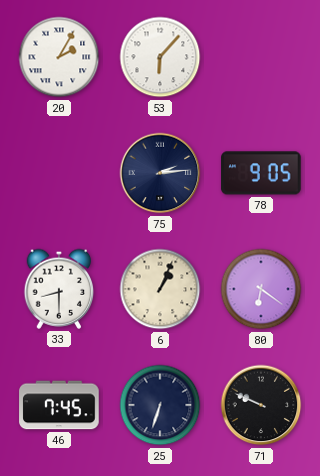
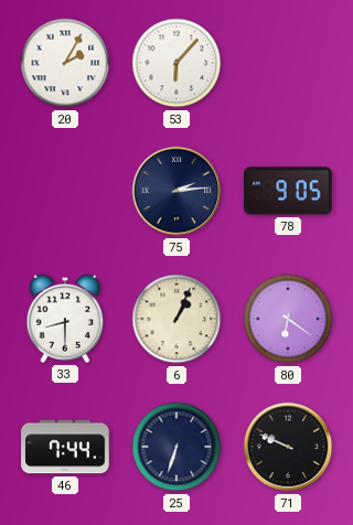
46: 7:45 -> 7:44
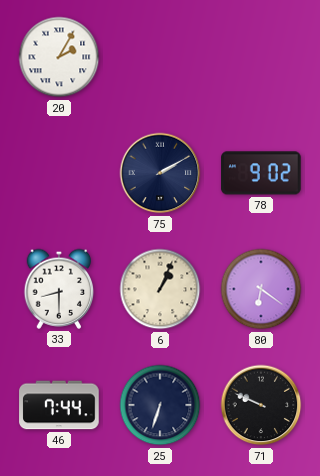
53: 6:07 -> none
75: 2:14 -> 2:10
78: 9:05 -> 9:02
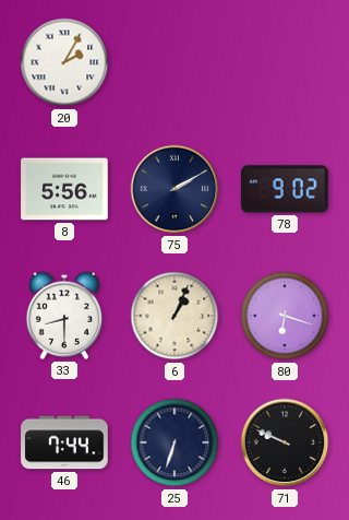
8: none -> 5:56
80: 6:21 -> 6:18
